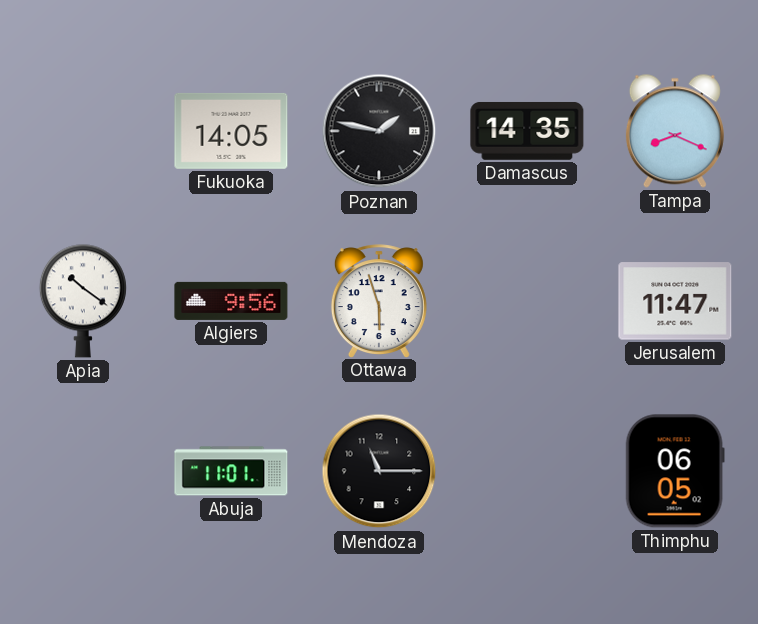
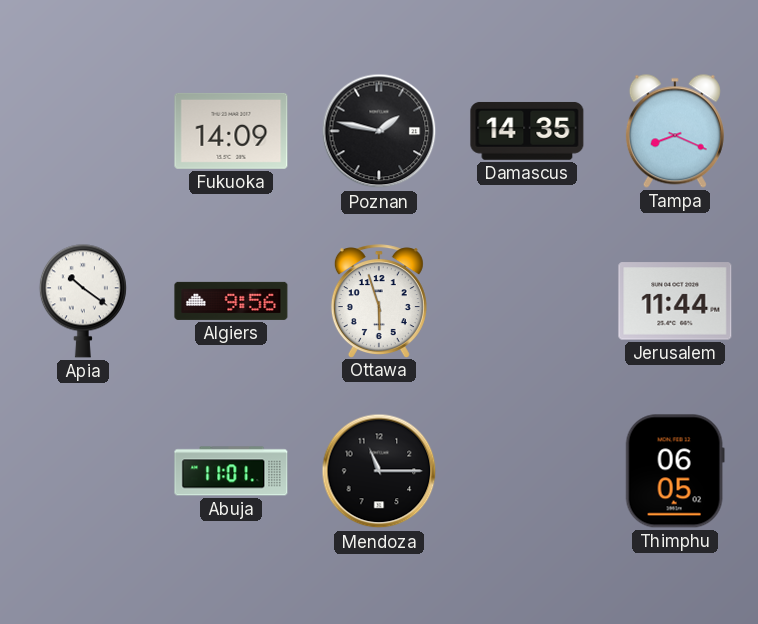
Fukuoka: 14:05 -> 14:09
Jerusalem: 11:47 -> 11:44
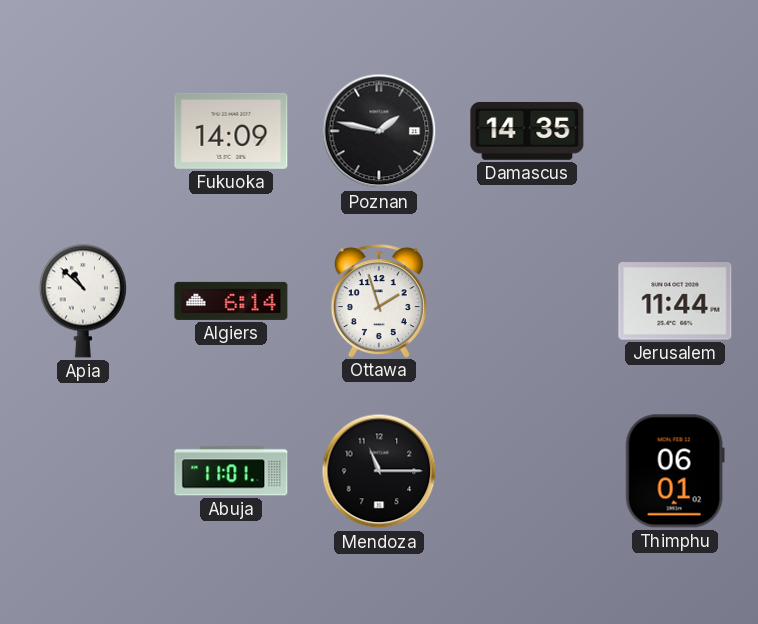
Tampa: 8:19 -> none
Apia: 10:21 -> 10:52
Algiers: 9:56 -> 6:14
Ottawa: 5:57 -> 1:57
Thimphu: 06:05 -> 06:01
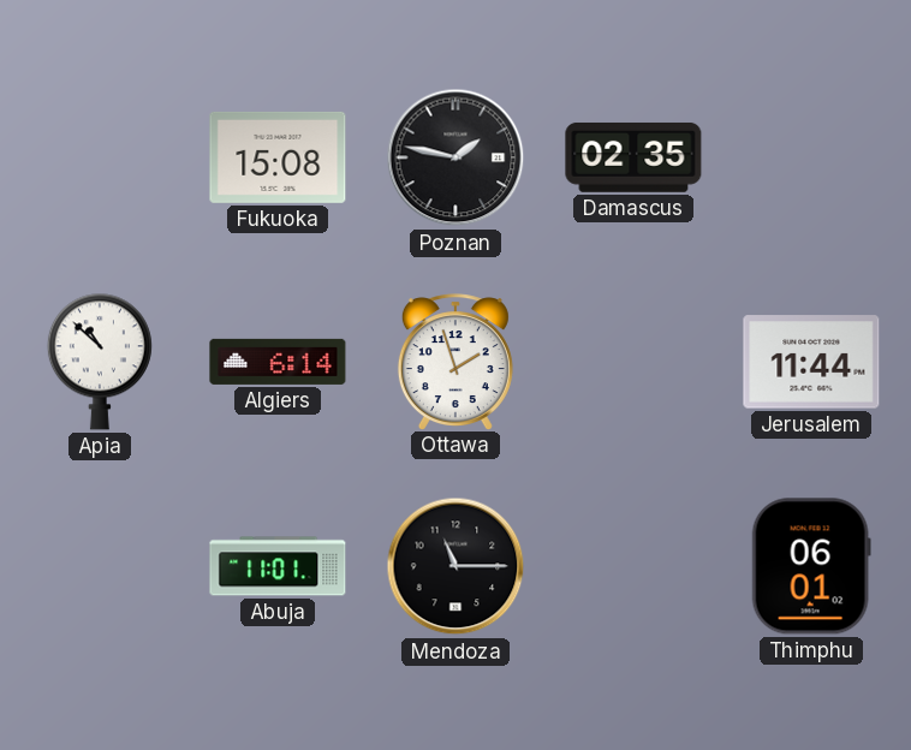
Fukuoka: 14:09 -> 15:08
Damascus: 14:35 -> 02:35
